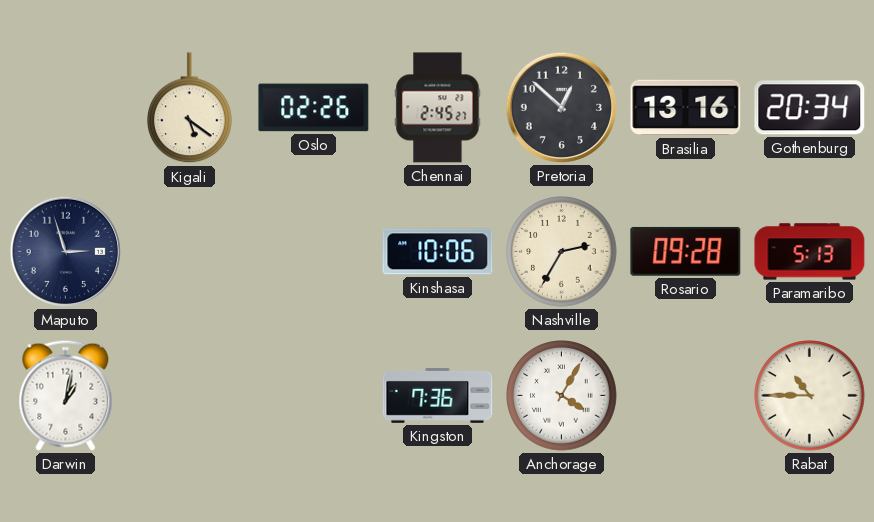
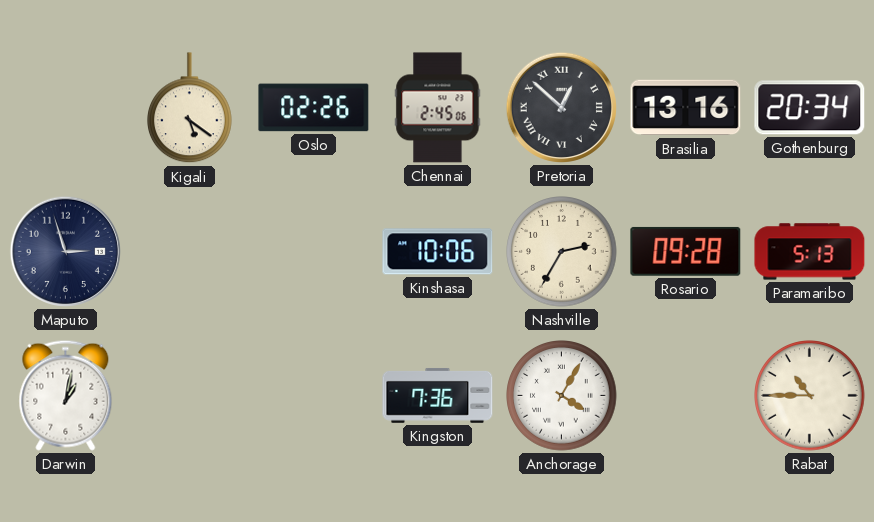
Chennai: 2:45:27 -> 2:45:06
Pretoria numerals: Arabic -> Roman
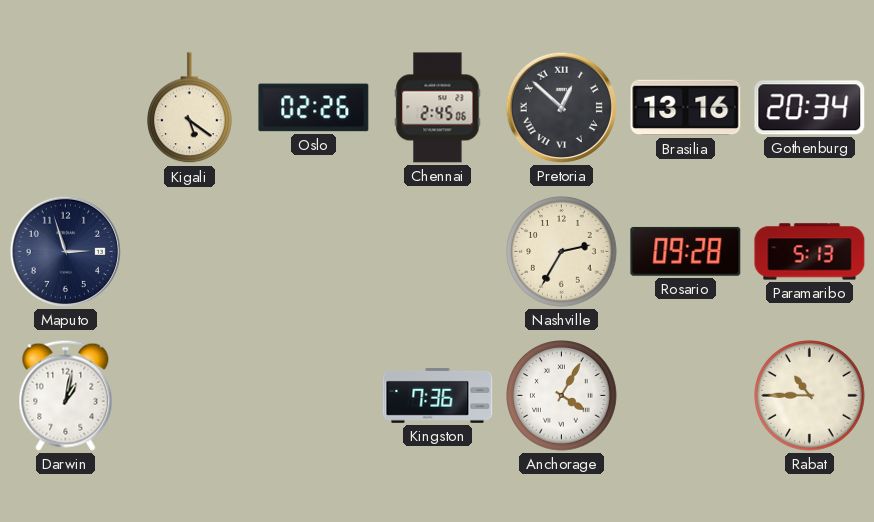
Kinshasa: 10:06 -> none
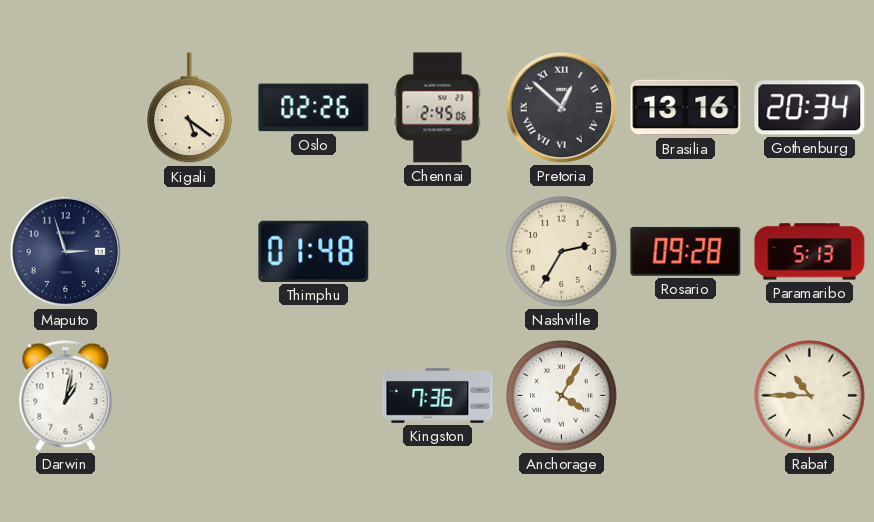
Thimphu: none -> 01:48
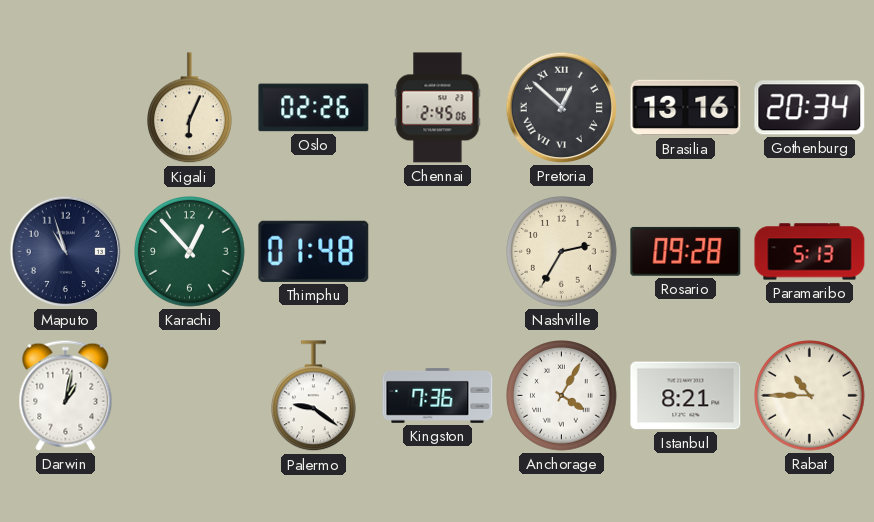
Kigali: 5:21 -> 6:04
Maputo: 2:57 -> 10:57
Karachi: none -> 12:53
Palermo: none -> 9:21
Istanbul: none -> 8:21
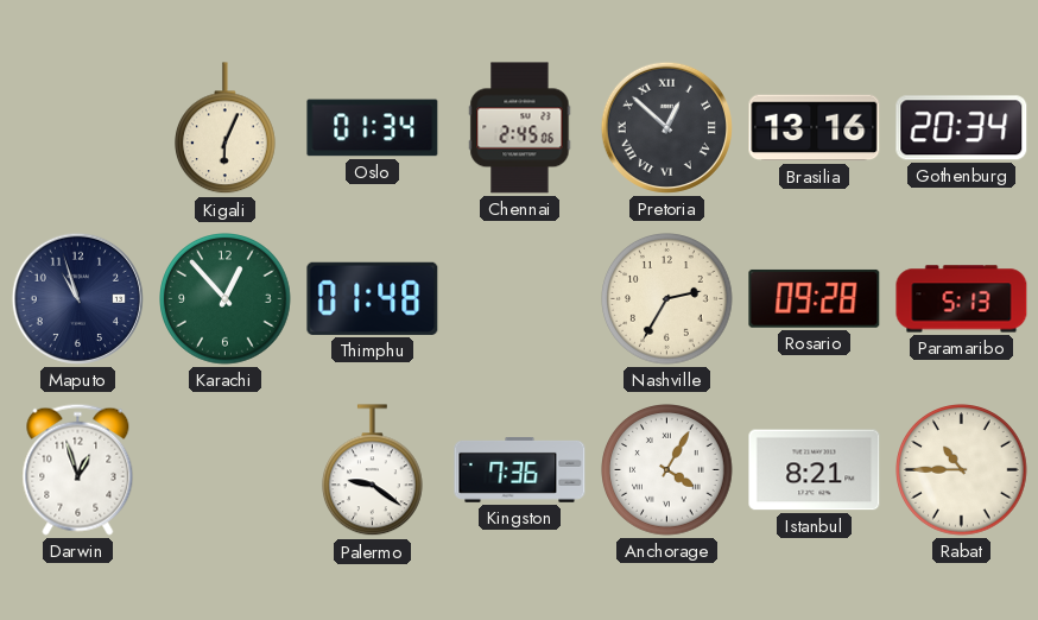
Oslo: 02:26 -> 01:34
Darwin: 1:02 -> 12:57
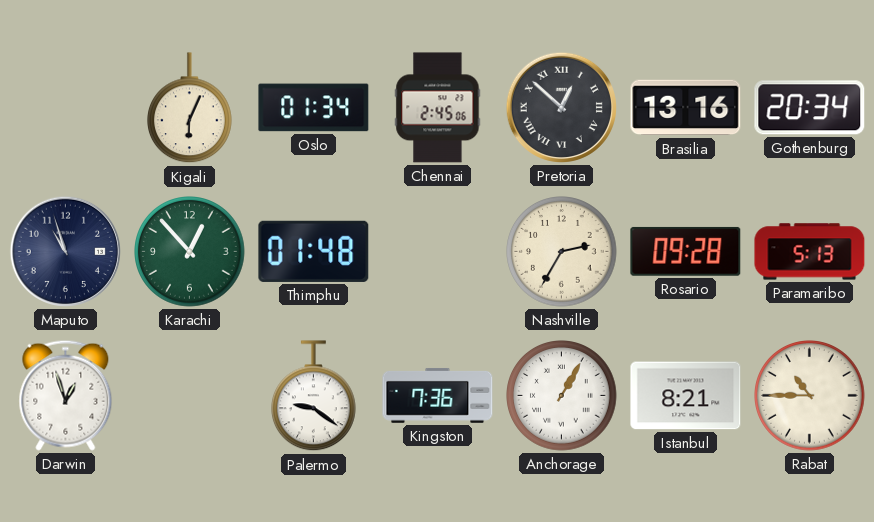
Anchorage: 4:05 -> 1:05
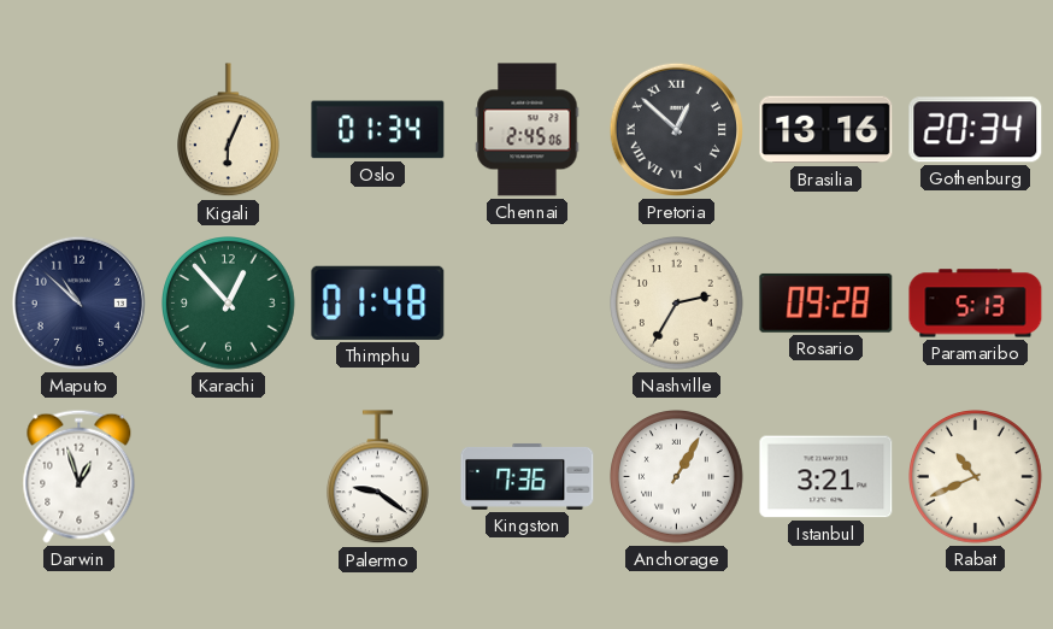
Maputo: 10:57 -> 10:52
Istanbul: 8:21 -> 3:21
Rabat: 10:45 -> 10:41
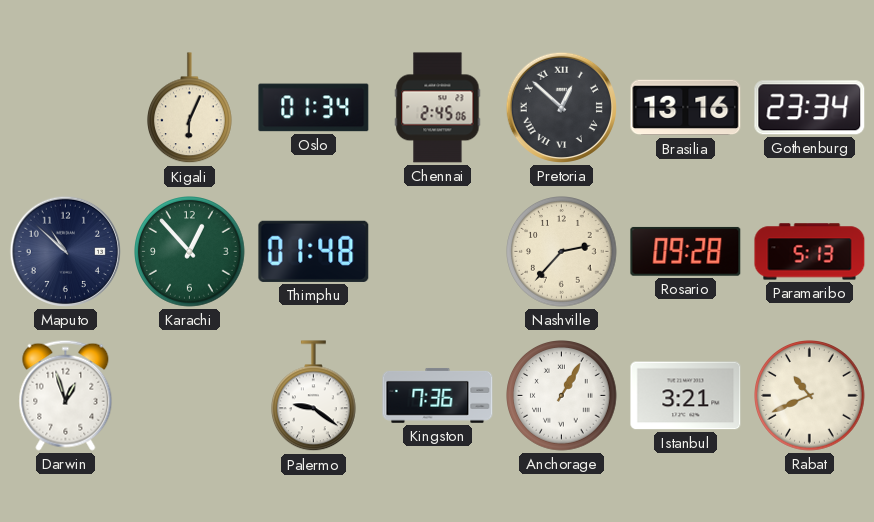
Gothenburg: 20:34 -> 23:34
Nashville: 2:35 -> 2:37
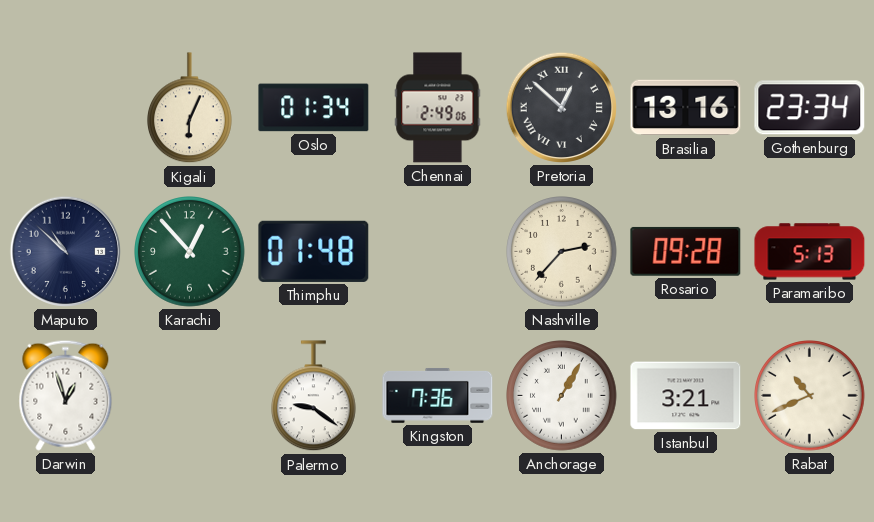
Chennai: 2:45 -> 2:49
